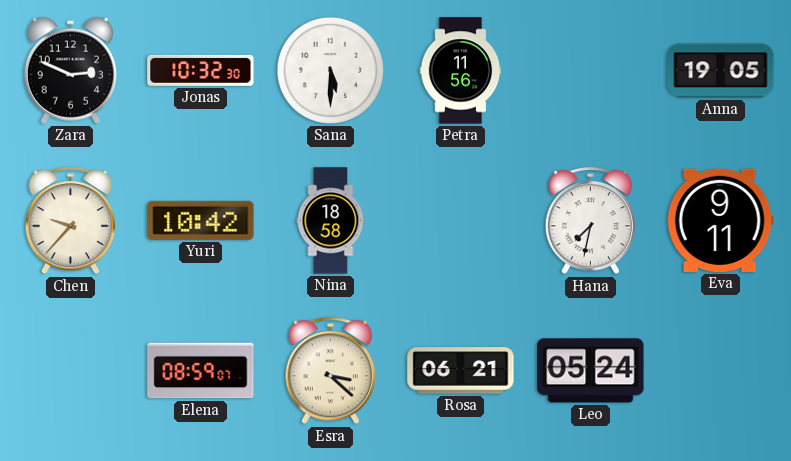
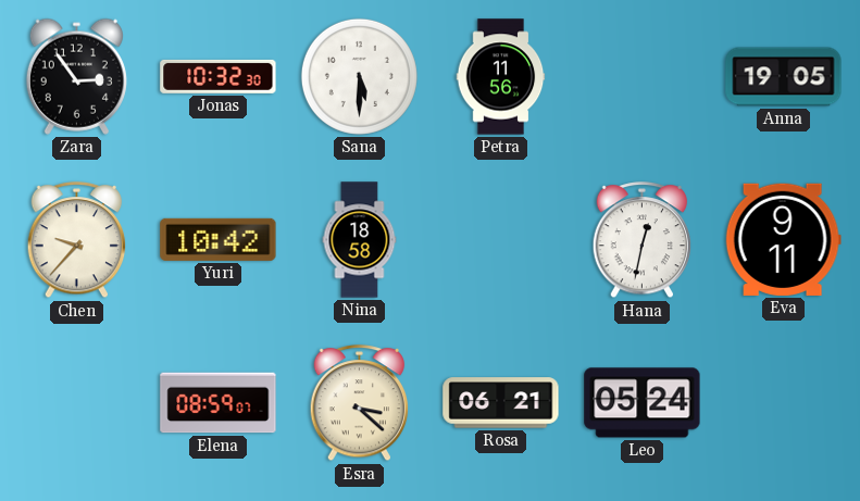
Zara: 2:49 -> 2:54
Hana: 7:32 -> 12:32
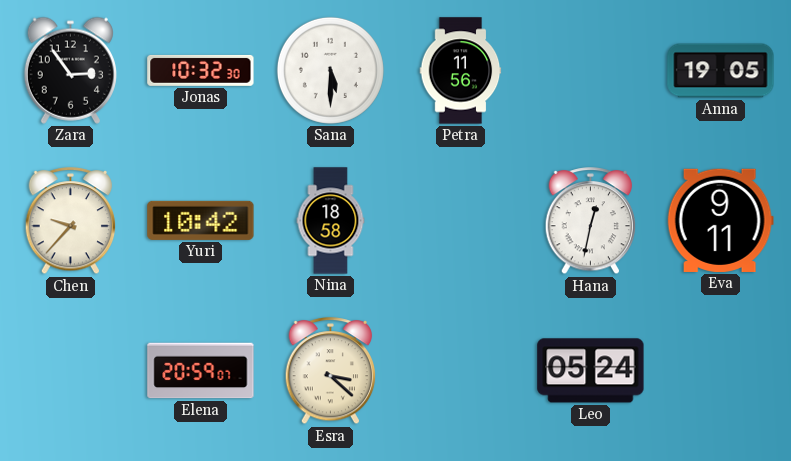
Elena: 08:59 -> 20:59
Rosa: 06:21 -> none
